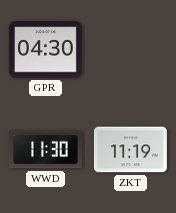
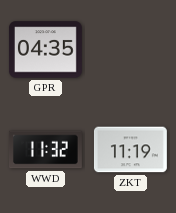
GPR: 04:30 -> 04:35
WWD: 11:30 -> 11:32
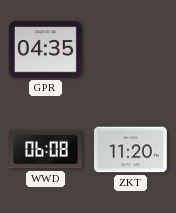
WWD: 11:32 -> 06:08
ZKT: 11:19 -> 11:20
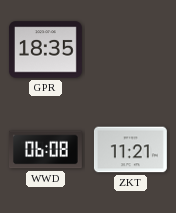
GPR: 04:35 -> 18:35
ZKT: 11:20 -> 11:21
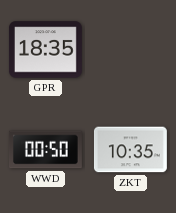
WWD: 06:08 -> 00:50
ZKT: 11:21 -> 10:35
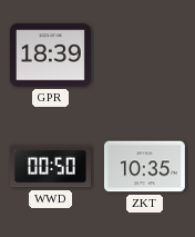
GPR: 18:35 -> 18:39
